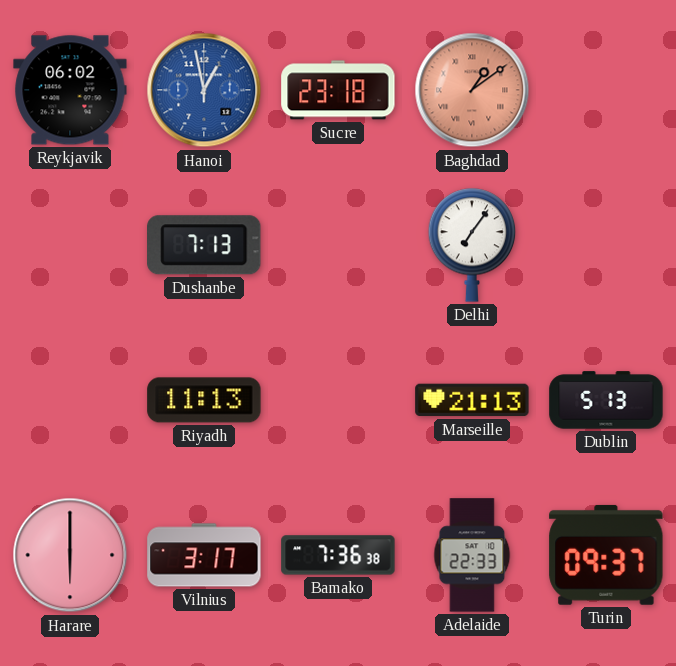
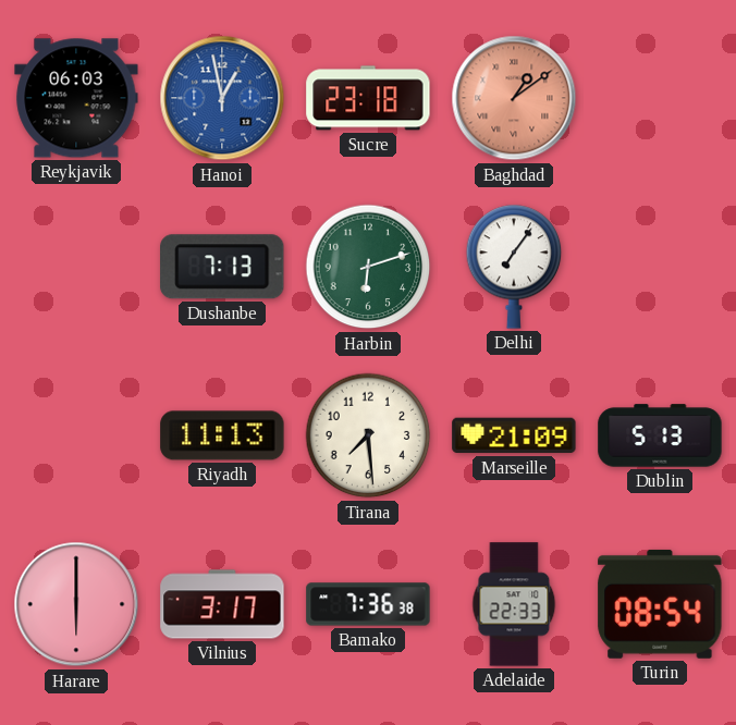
Reykjavik: 06:02 -> 06:03
Harbin: none -> 6:12
Tirana: none -> 7:29
Marseille: 21:13 -> 21:09
Turin: 09:37 -> 08:54
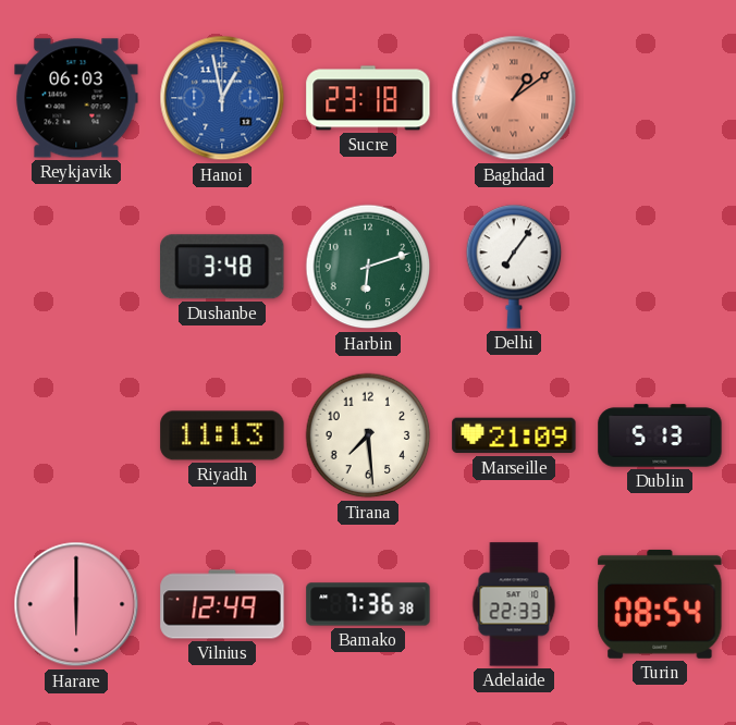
Dushanbe: 7:13 -> 3:48
Vilnius: 3:17 -> 12:49
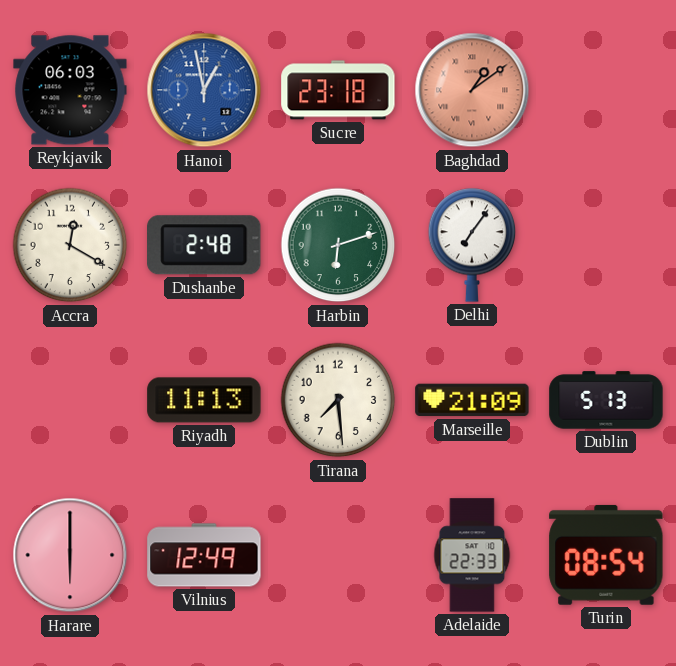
Accra: none -> 12:20
Dushanbe: 3:48 -> 2:48
Bamako: 7:36 -> none
